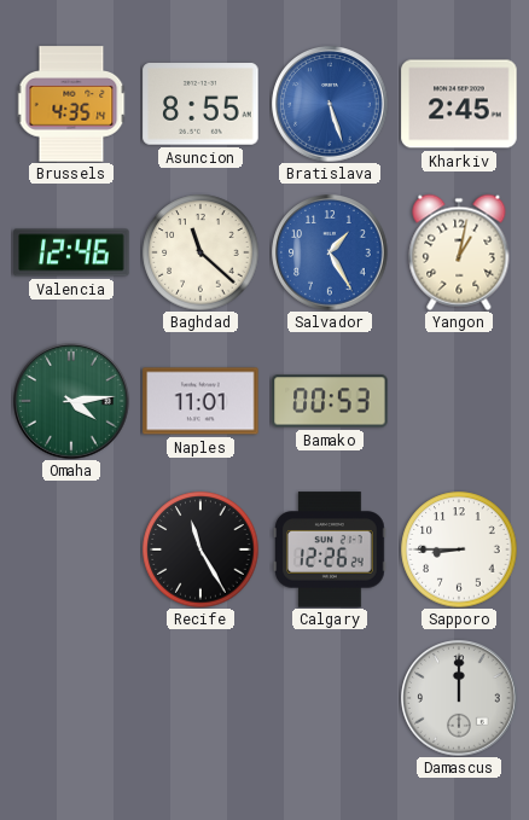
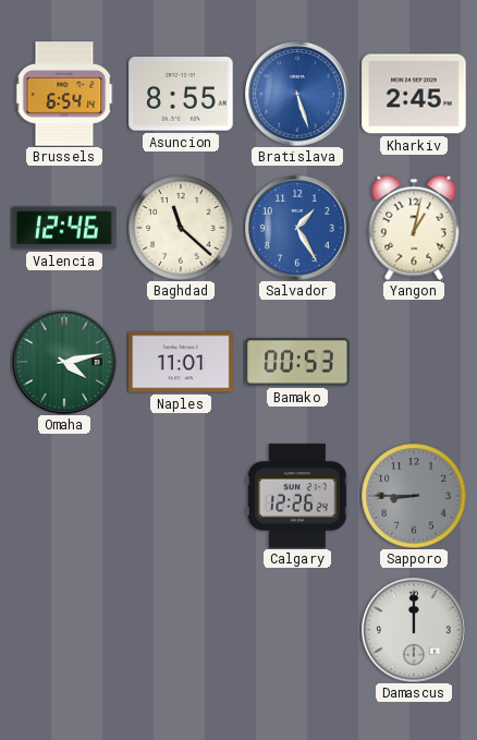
Brussels: 4:35 -> 6:54
Omaha: 4:14 -> 4:13
Recife: 11:25 -> none
Sapporo dial: white -> grey
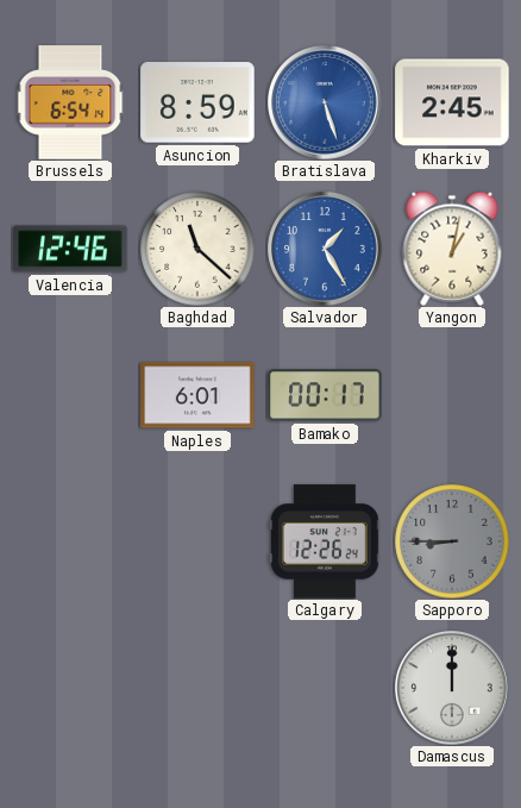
Asuncion: 8:55 -> 8:59
Omaha: 4:13 -> none
Naples: 11:01 -> 6:01
Bamako: 00:53 -> 00:17
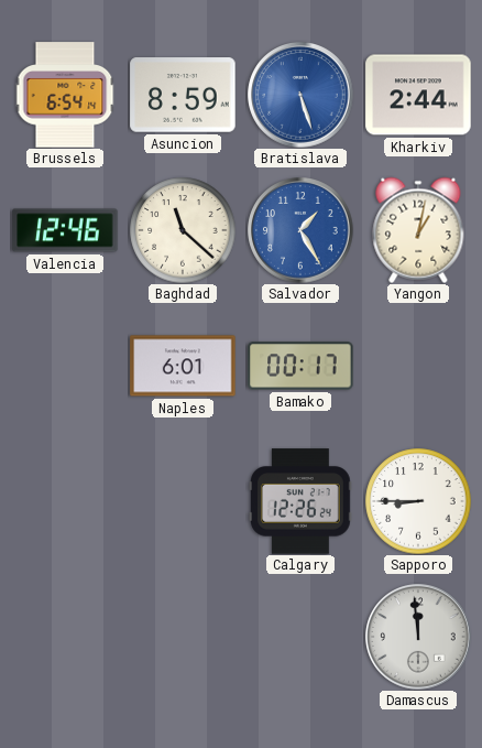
Kharkiv: 2:45 -> 2:44
Sapporo dial: grey -> white
Damascus: 12:00 -> 11:59
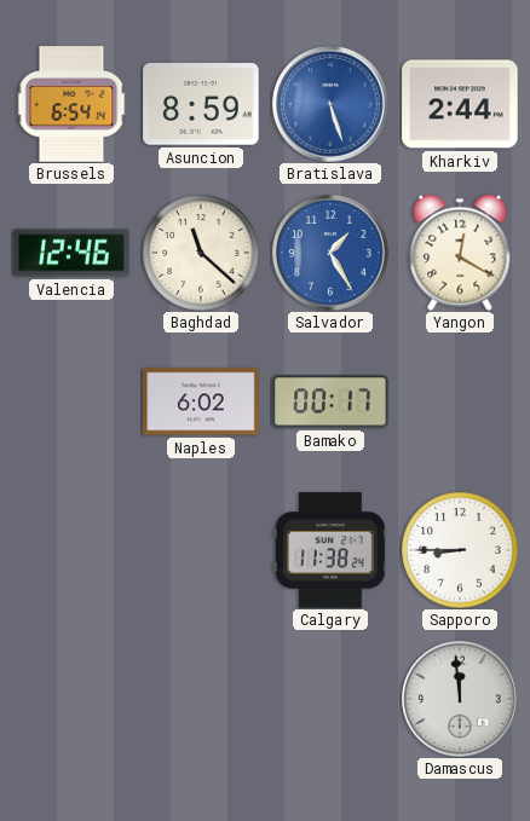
Yangon: 1:02 -> 12:20
Naples: 6:01 -> 6:02
Calgary: 12:26 -> 11:38
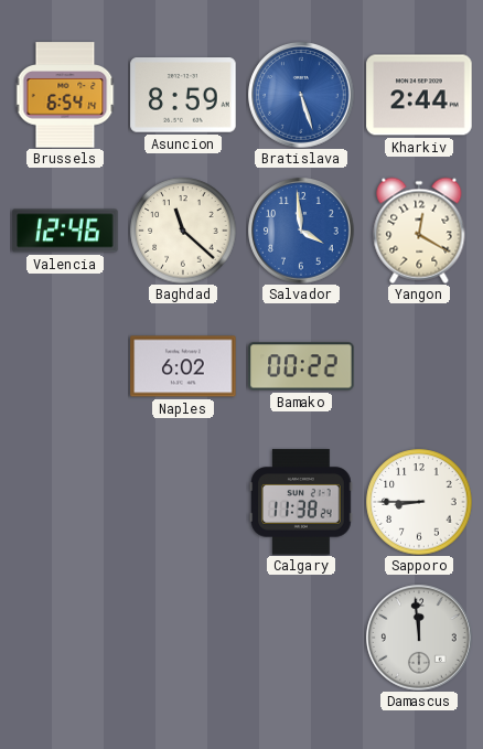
Salvador: 1:25 -> 3:59
Bamako: 00:17 -> 00:22
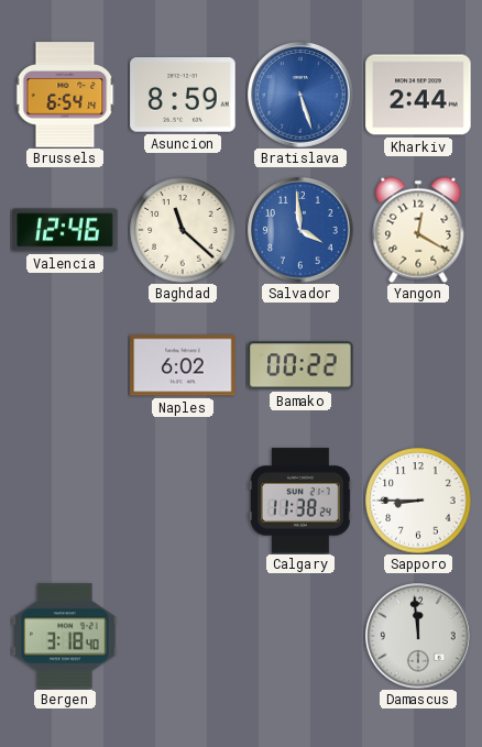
Bergen: none -> 3:18
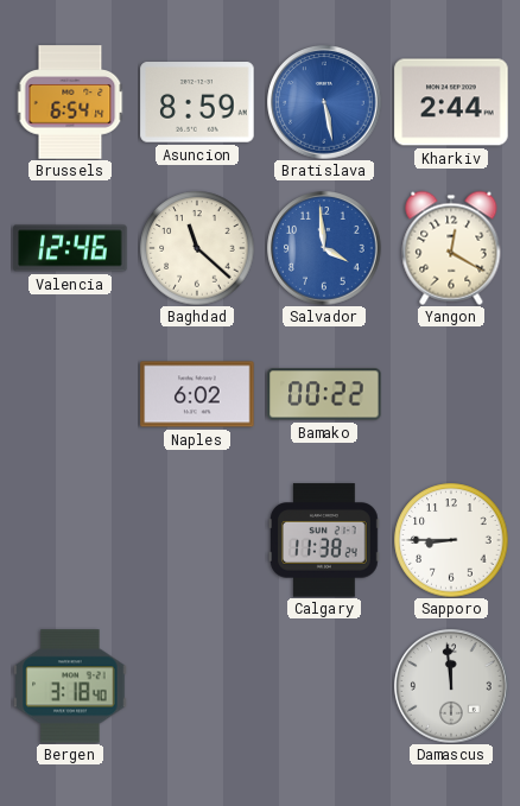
Bratislava: 5:27 -> 5:28
